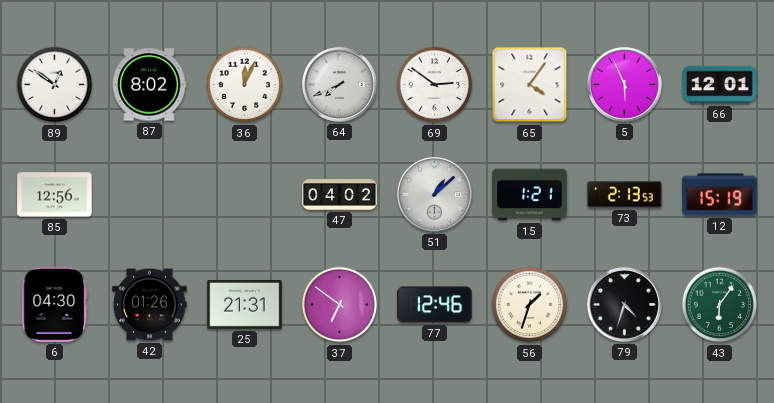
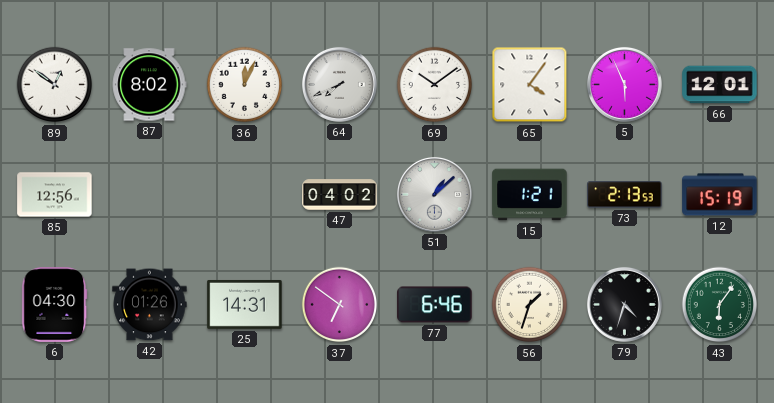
69: 2:51 -> 10:09
25: 21:31 -> 14:31
77: 12:46 -> 6:46
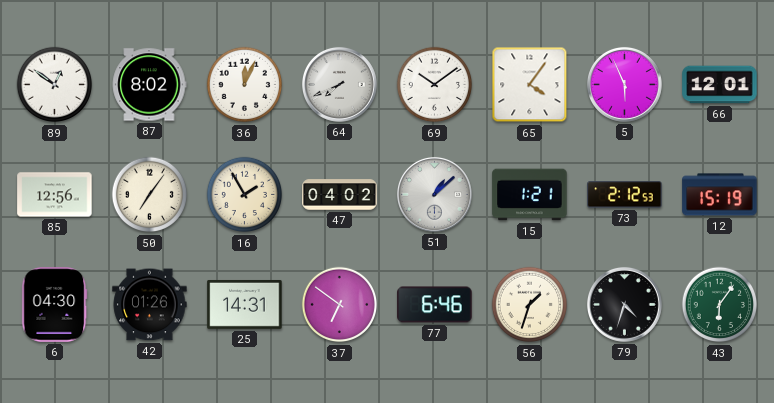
50: none -> 7:06
16: none -> 1:55
73: 2:13 -> 2:12
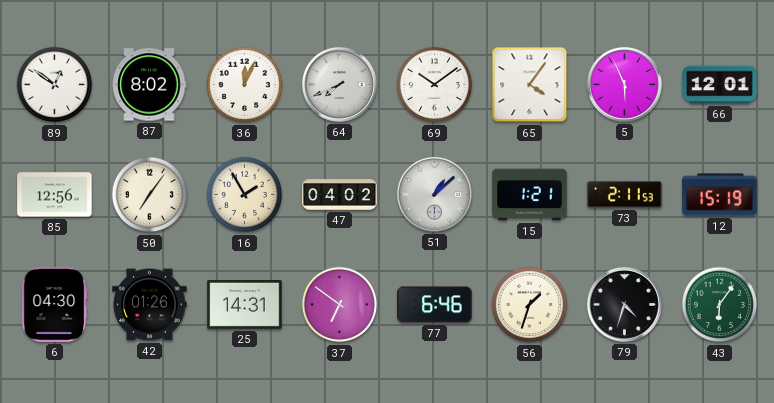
73: 2:12 -> 2:11
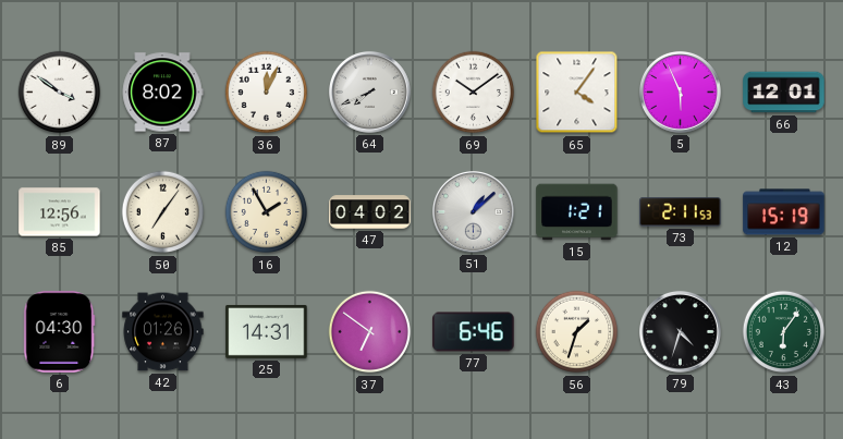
89: 12:51 -> 3:51
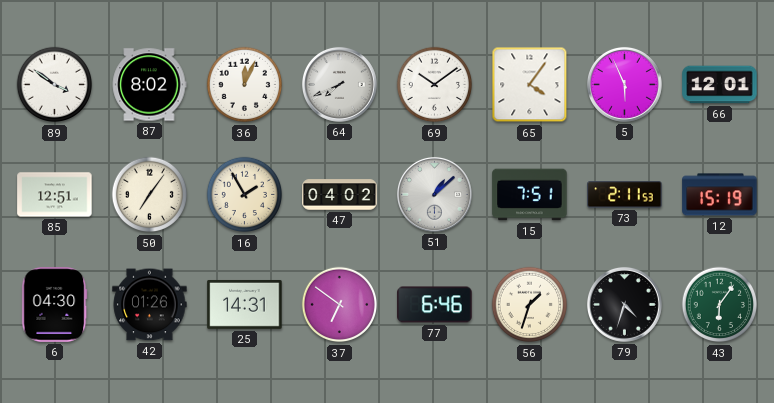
85: 12:56 -> 12:51
15: 1:21 -> 7:51
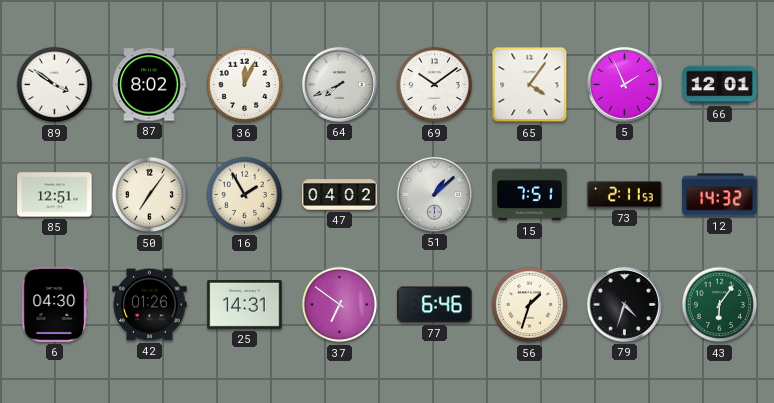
5: 5:56 -> 1:56
12: 15:19 -> 14:32
